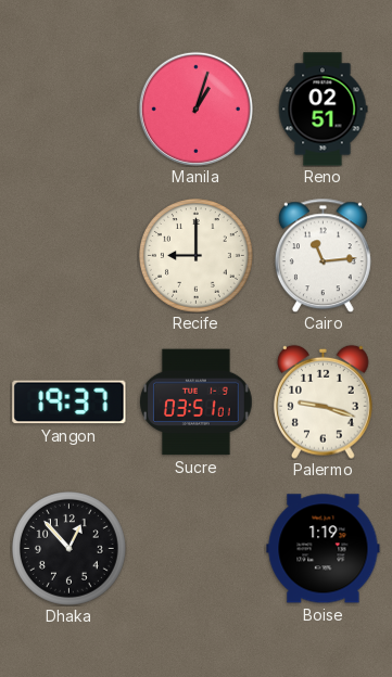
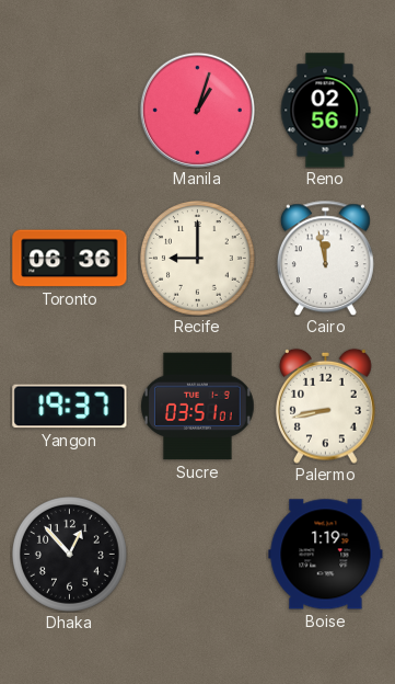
Reno: 02:51 -> 02:56
Toronto: none -> 06:36
Cairo: 11:14 -> 11:58
Palermo: 9:18 -> 8:43
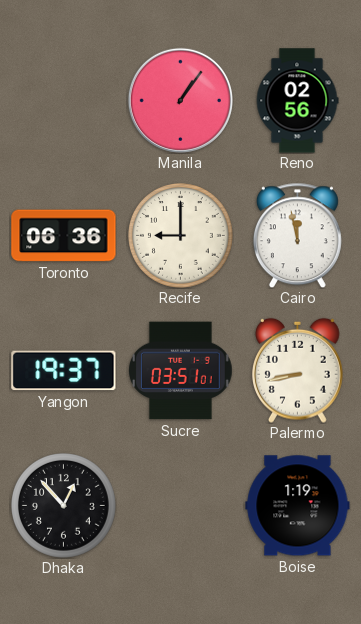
Manila: 1:03 -> 1:06
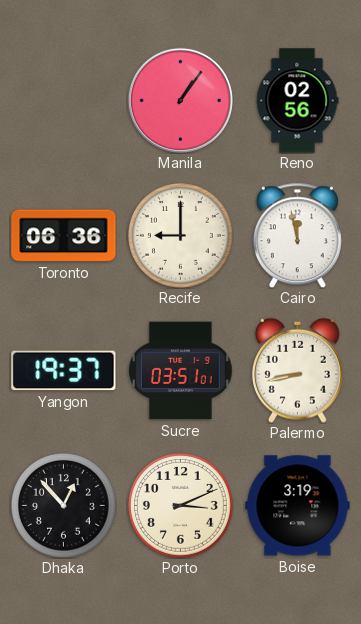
Porto: none -> 3:11
Boise: 1:19 -> 3:19
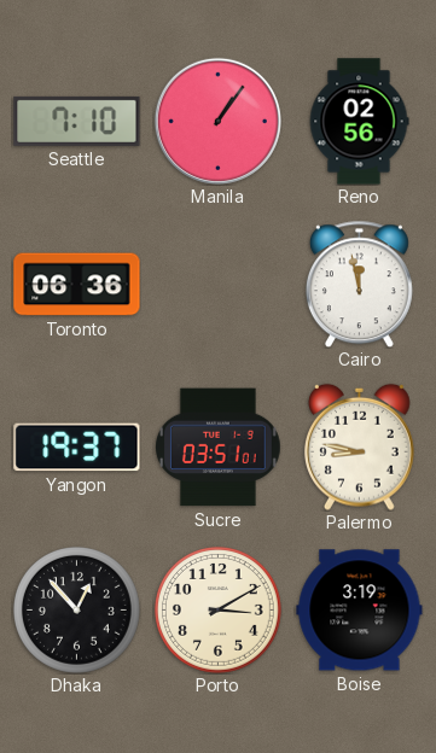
Seattle: none -> 7:10
Recife: 9:00 -> none
Palermo: 8:43 -> 8:47
Porto: 3:11 -> 3:10
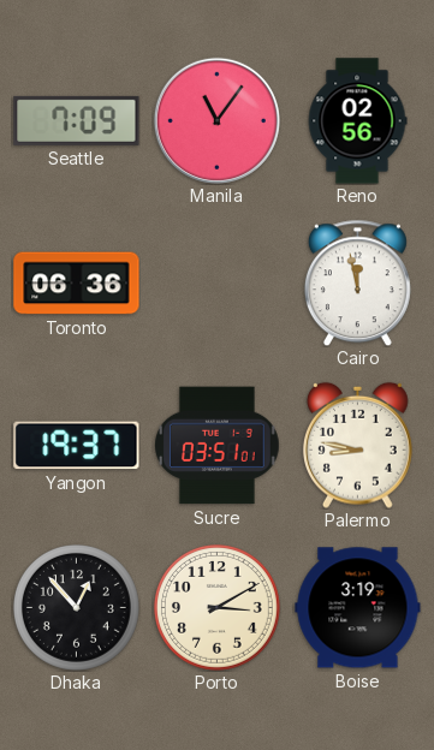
Seattle: 7:10 -> 7:09
Manila: 1:06 -> 11:06
